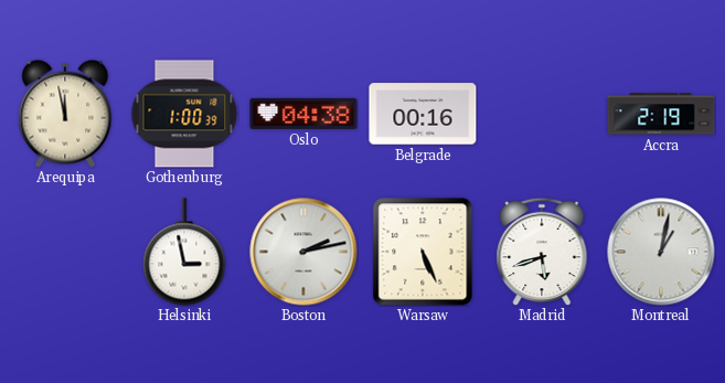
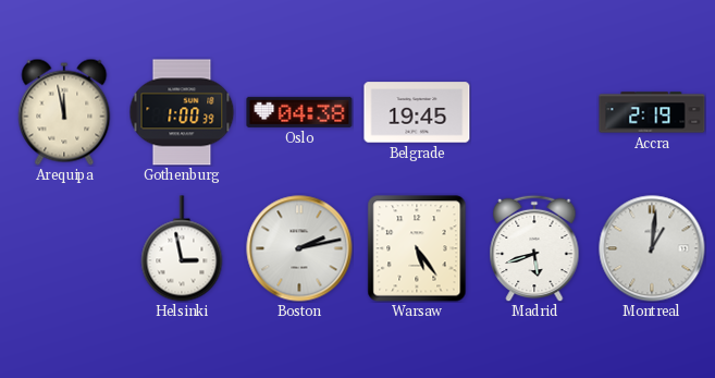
Belgrade: 00:16 -> 19:45
Warsaw: 5:26 -> 5:24
Montreal: 1:02 -> 1:01
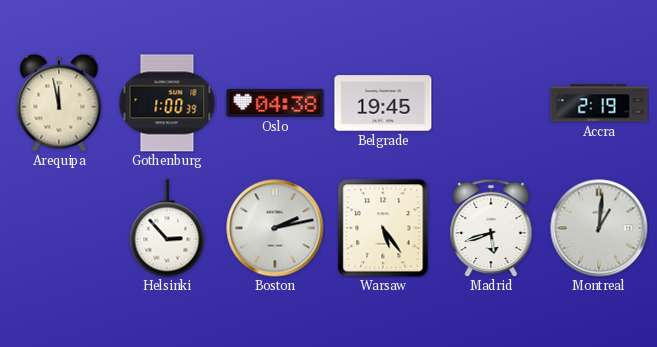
Helsinki: 2:58 -> 2:53
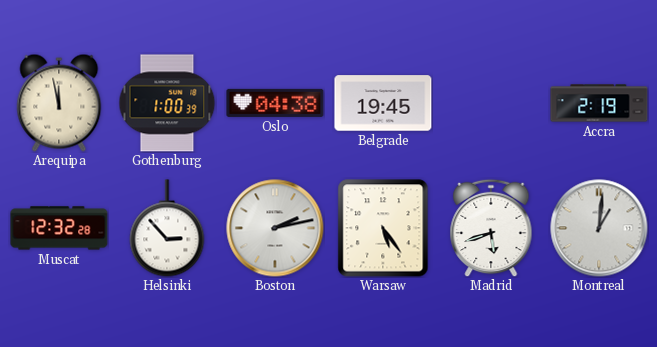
Muscat: none -> 12:32
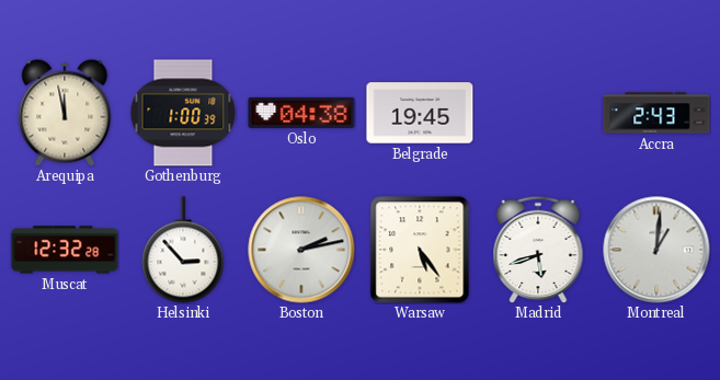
Accra: 2:19 -> 2:43
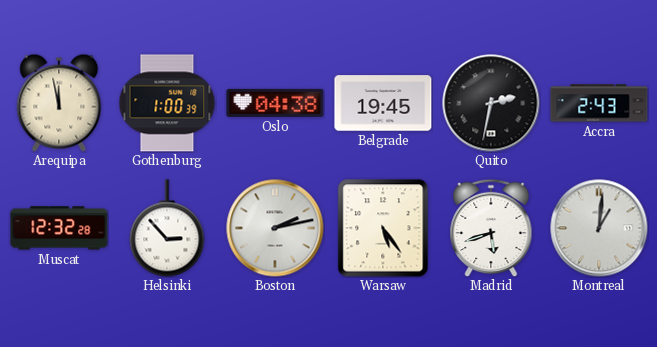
Quito: none -> 2:32
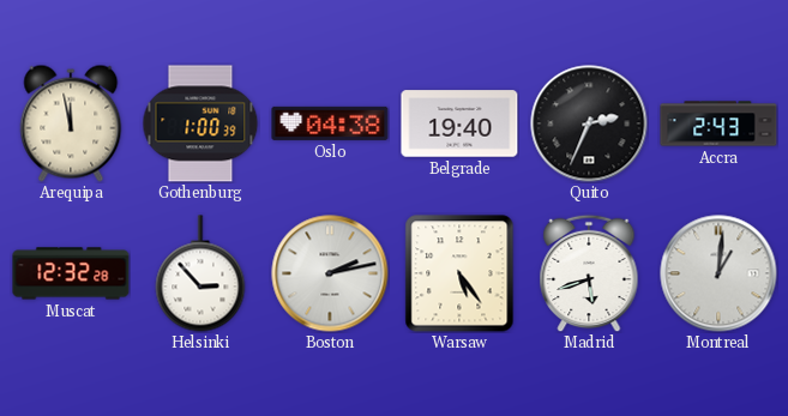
Belgrade: 19:45 -> 19:40
Quito: 2:32 -> 2:34
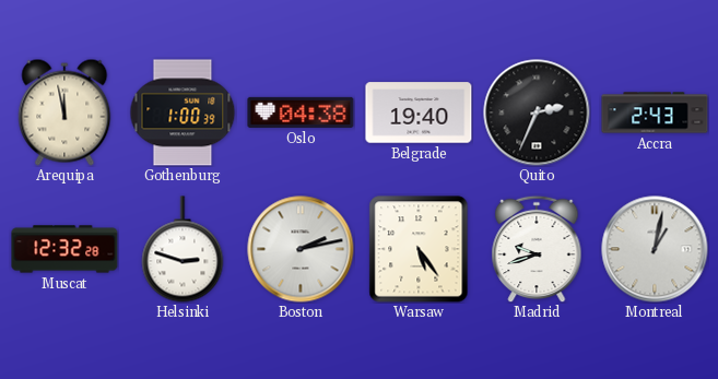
Helsinki: 2:53 -> 2:48
Madrid: 5:42 -> 9:42
Montreal: 1:01 -> 1:02
